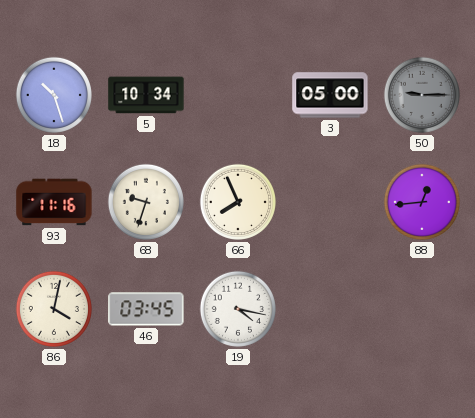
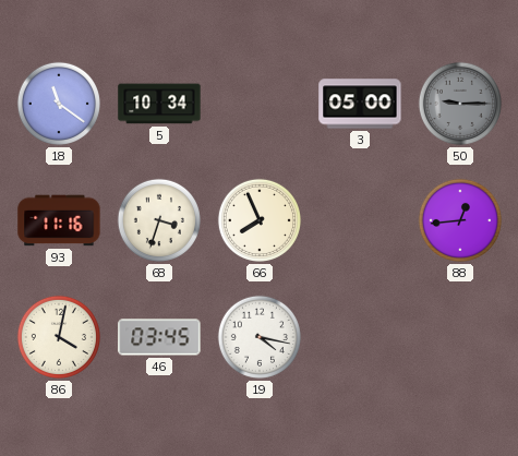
18: 10:27 -> 11:21
68: 9:33 -> 3:33
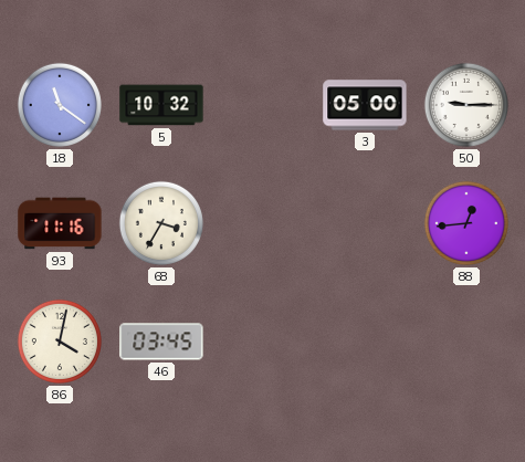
5: 10:34 -> 10:32
50 dial: grey -> white
68: 3:33 -> 3:35
66: 7:56 -> none
19: 4:17 -> none
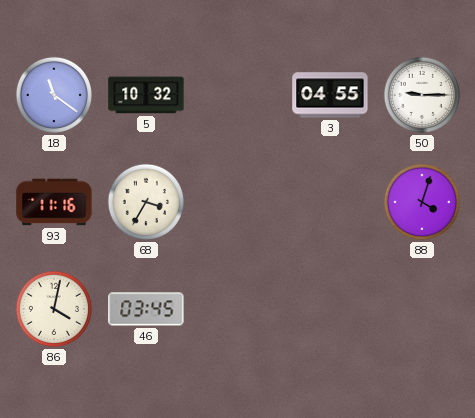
3: 05:00 -> 04:55
88: 12:44 -> 4:03
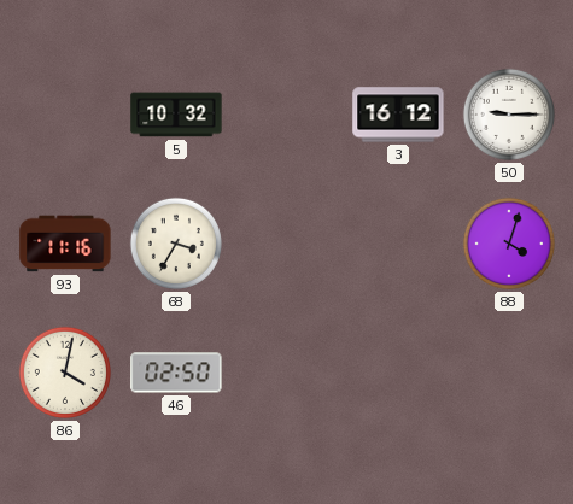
18: 11:21 -> none
3: 04:55 -> 16:12
46: 03:45 -> 02:50
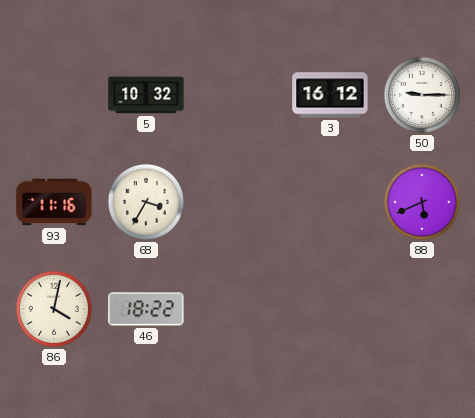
88: 4:03 -> 5:41
46: 02:50 -> 18:22
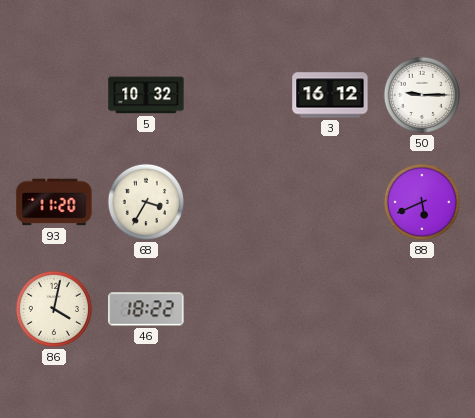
93: 11:16 -> 11:20
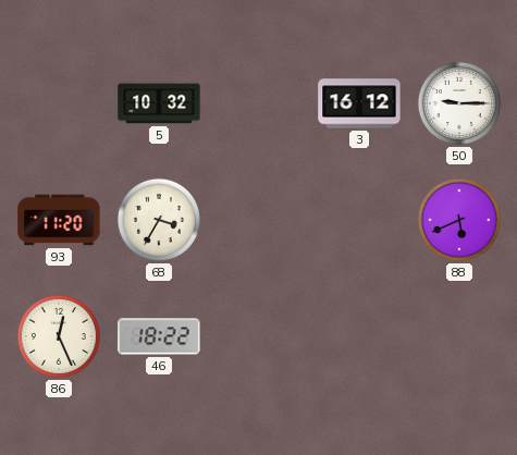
86: 4:02 -> 12:26
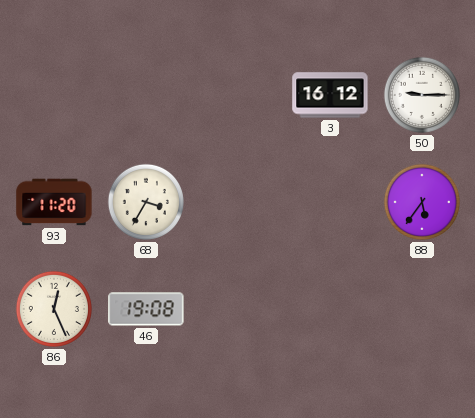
5: 10:32 -> none
88: 5:41 -> 5:36
46: 18:22 -> 19:08
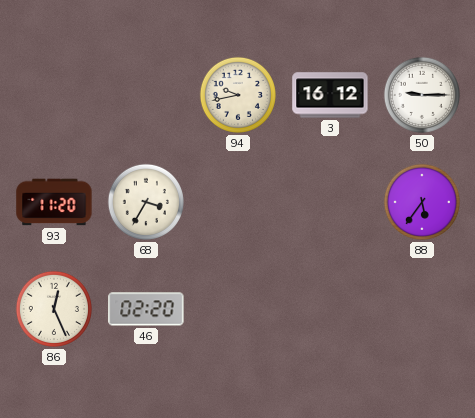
94: none -> 9:43
46: 19:08 -> 02:20
